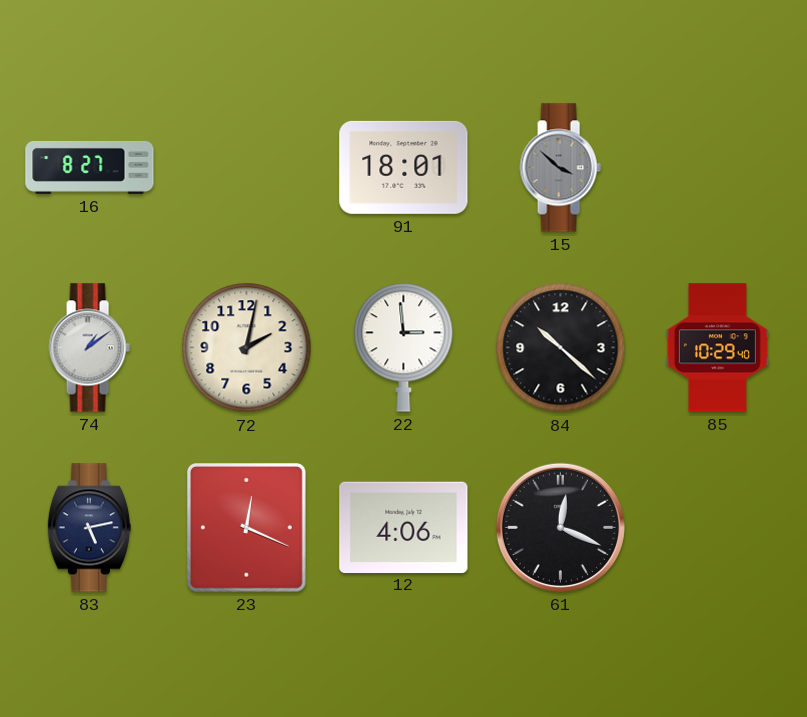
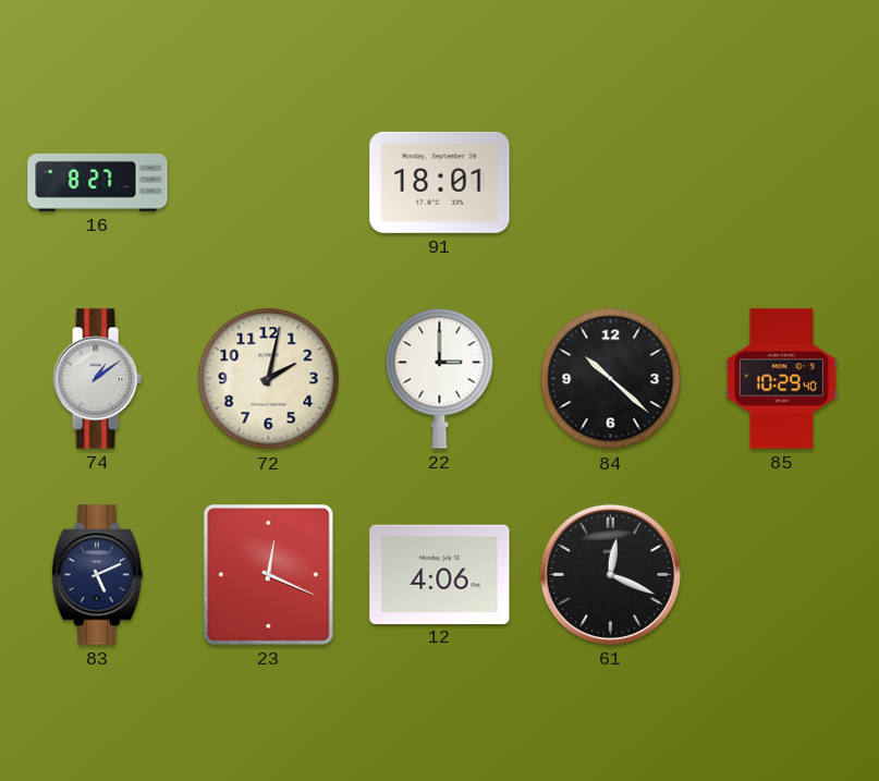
15: 3:52 -> none
22: 2:59 -> 3:00
83: 5:13 -> 5:11
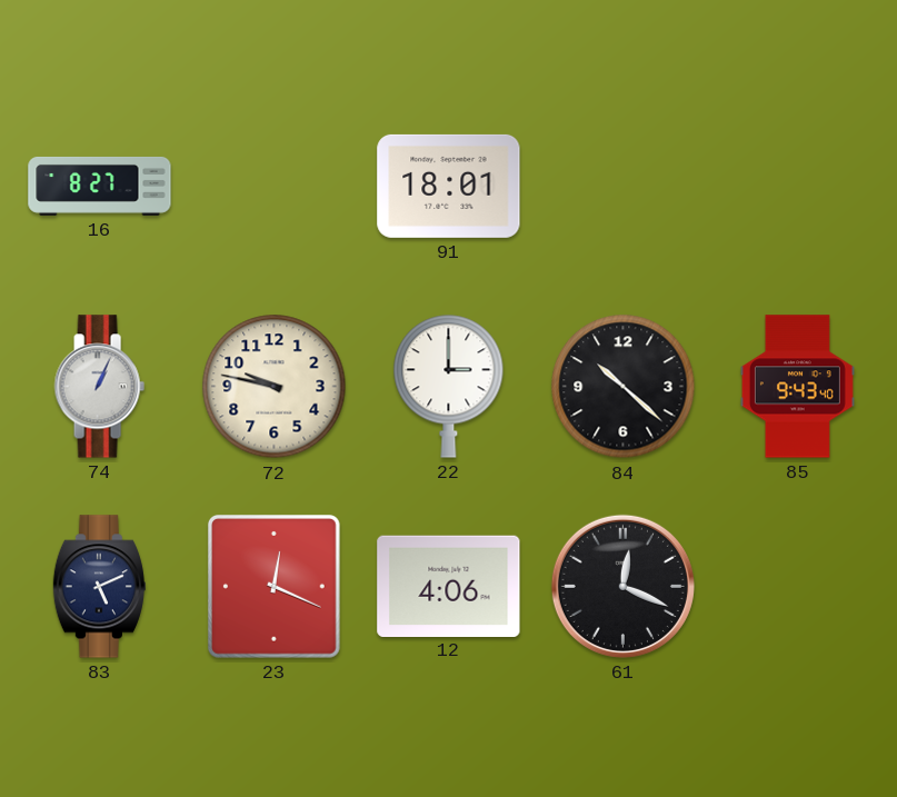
74: 1:09 -> 1:04
72: 2:02 -> 9:47
85: 10:29 -> 9:43
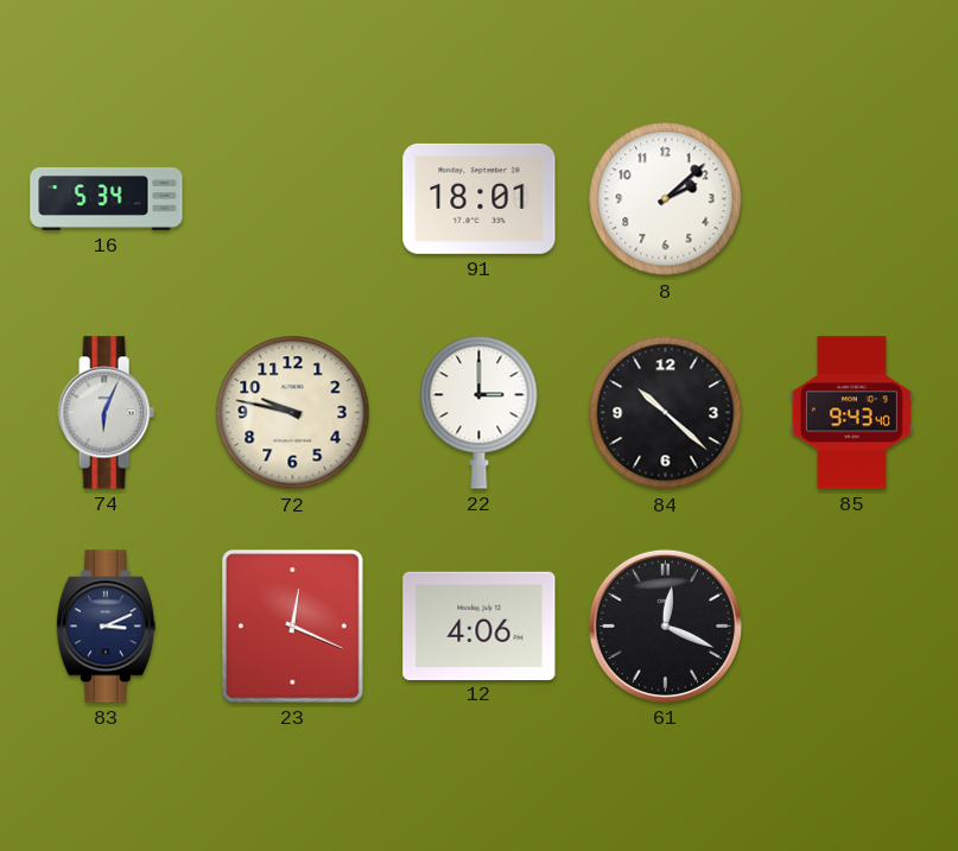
16: 8:27 -> 5:34
8: none -> 2:08
74: 1:04 -> 6:04
83: 5:11 -> 3:11
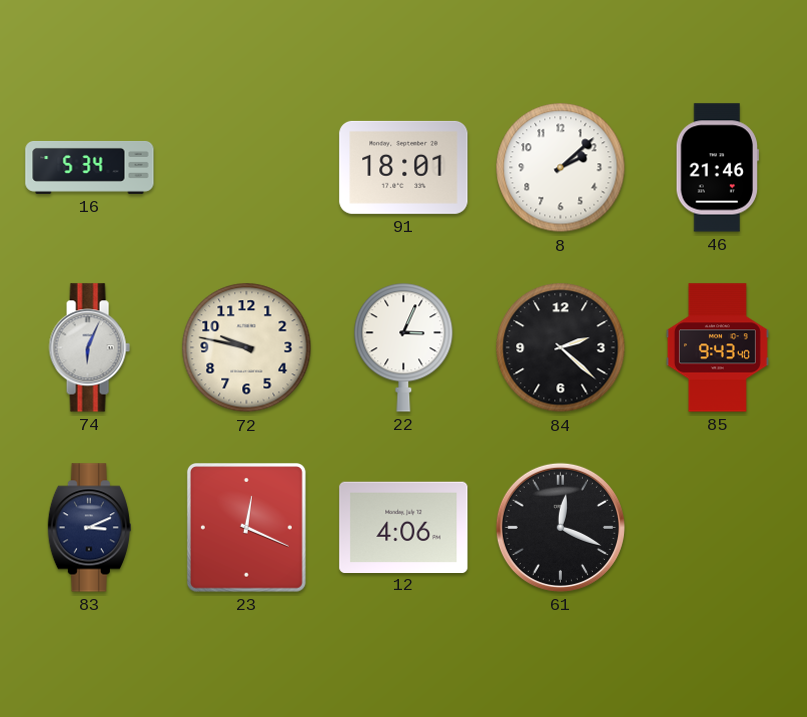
46: none -> 21:46
22: 3:00 -> 3:04
84: 10:22 -> 2:22
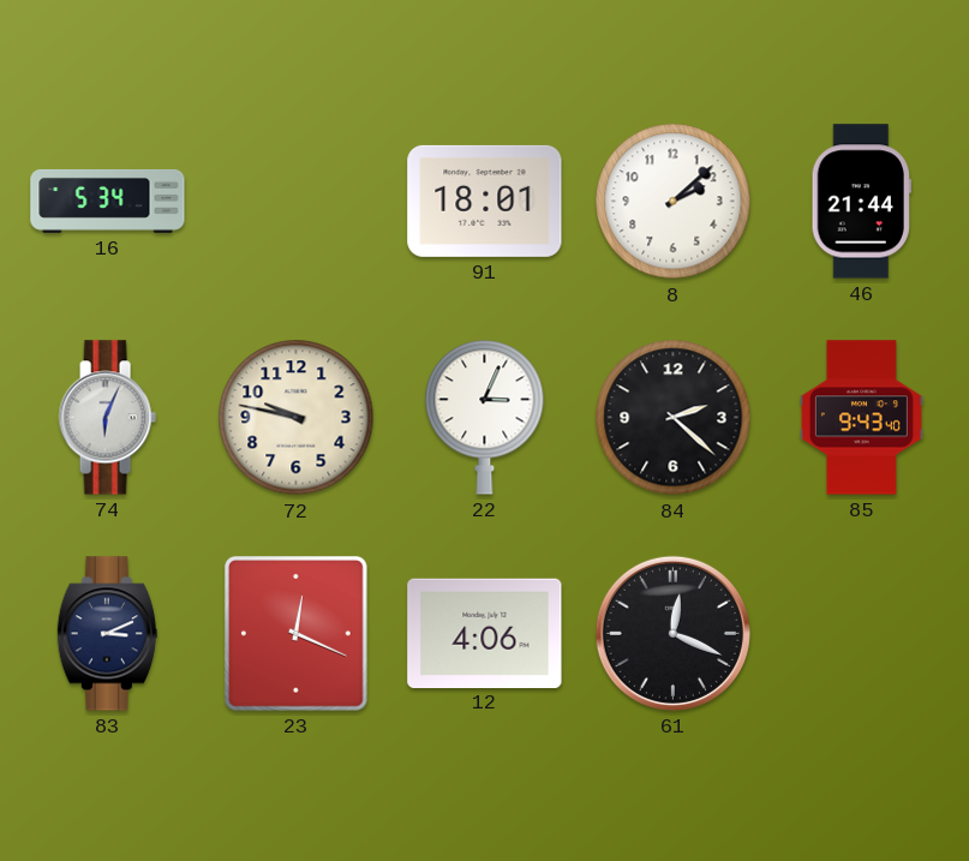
46: 21:46 -> 21:44
